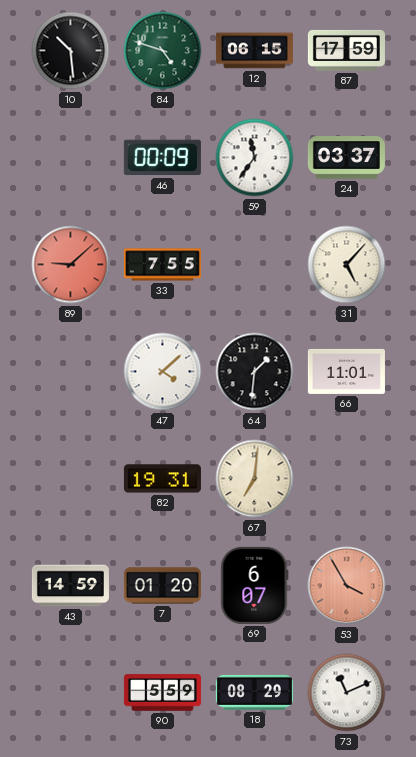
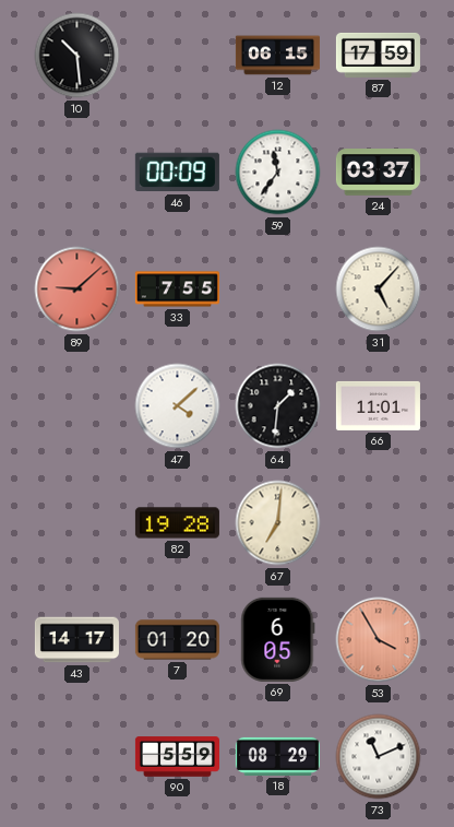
84: 4:48 -> none
82: 19:31 -> 19:28
43: 14:59 -> 14:17
69: 6:07 -> 6:05
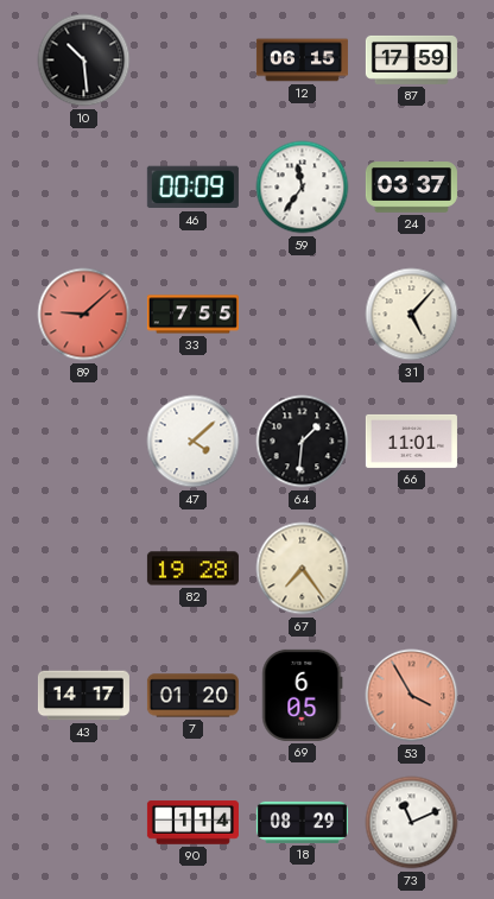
67: 7:01 -> 7:24
90: 5:59 -> 1:14
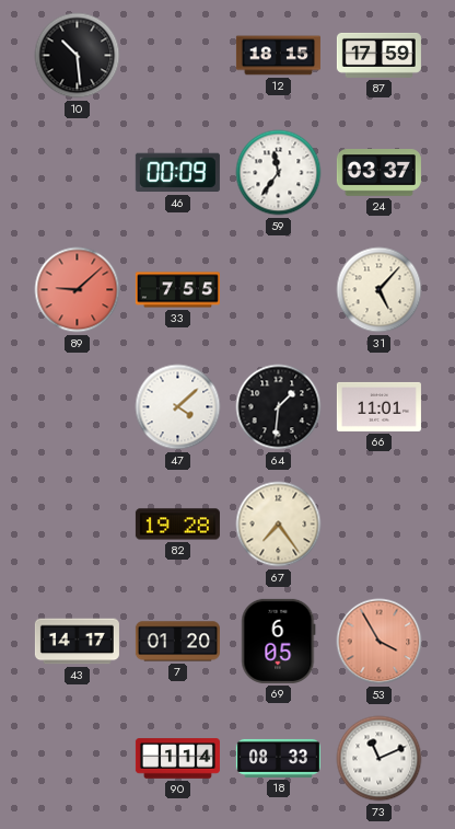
12: 06:15 -> 18:15
18: 08:29 -> 08:33
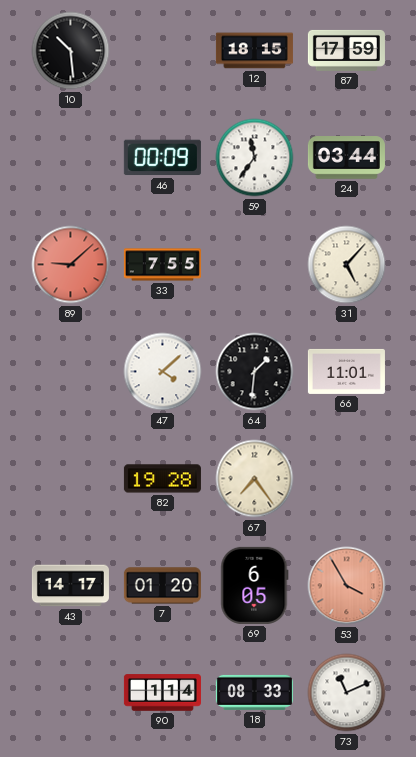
24: 03:37 -> 03:44
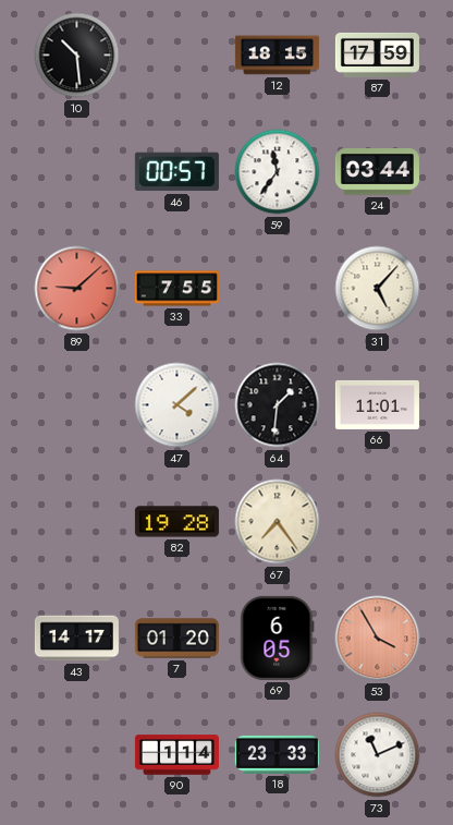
46: 00:09 -> 00:57
18: 08:33 -> 23:33
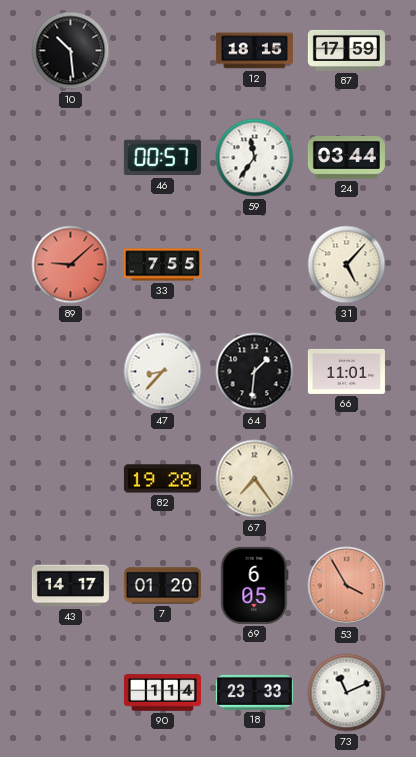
47: 4:08 -> 8:37
